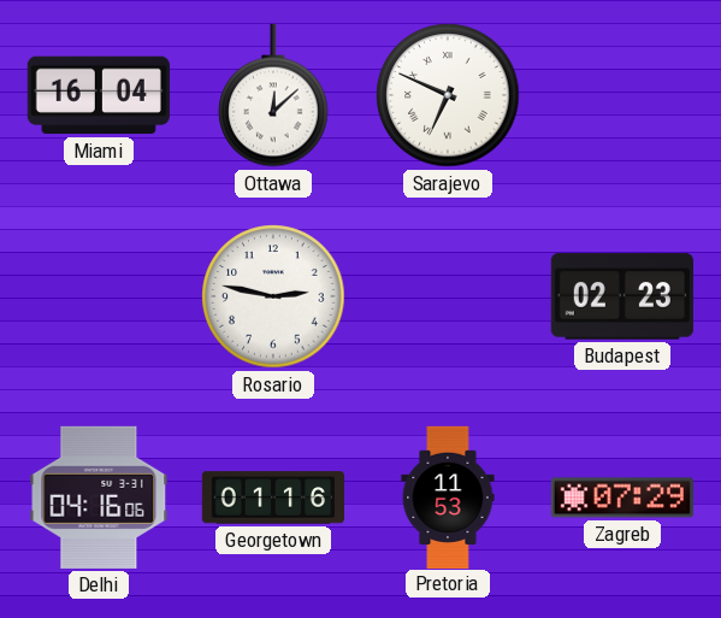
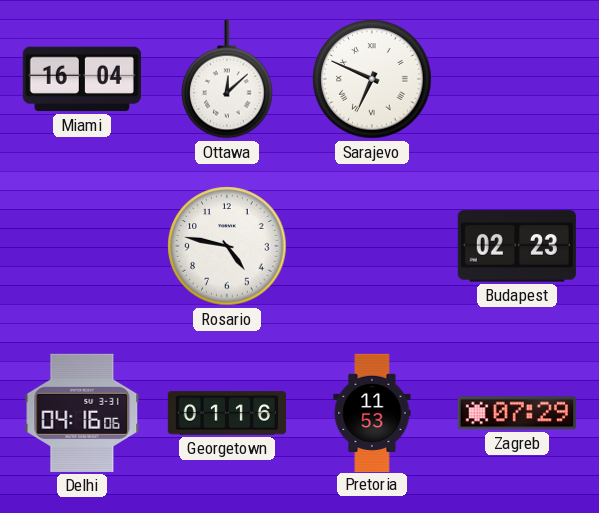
Rosario: 2:47 -> 4:47
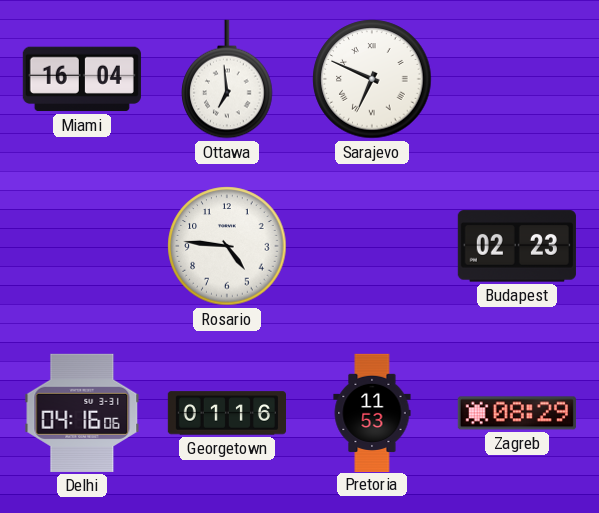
Ottawa: 12:08 -> 6:59
Rosario: 4:47 -> 4:46
Zagreb: 07:29 -> 08:29
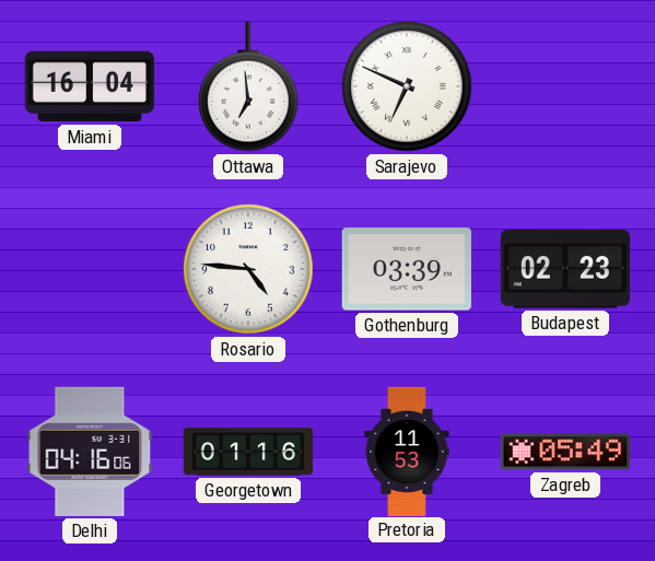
Gothenburg: none -> 03:39
Zagreb: 08:29 -> 05:49
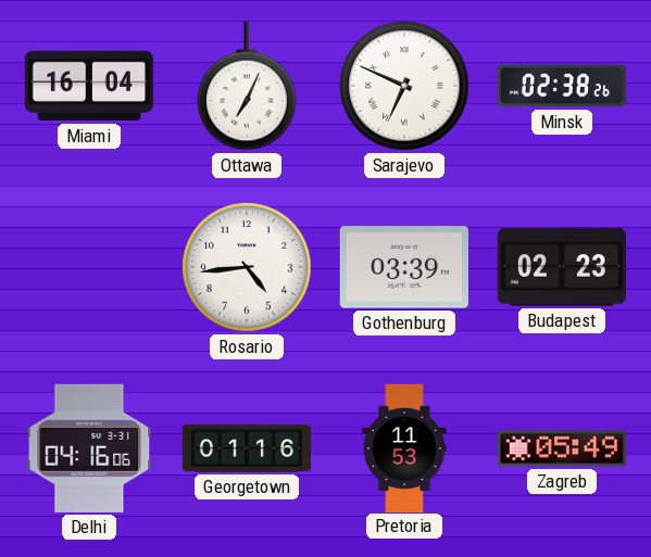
Ottawa: 6:59 -> 7:04
Minsk: none -> 02:38
Rosario: 4:46 -> 4:44
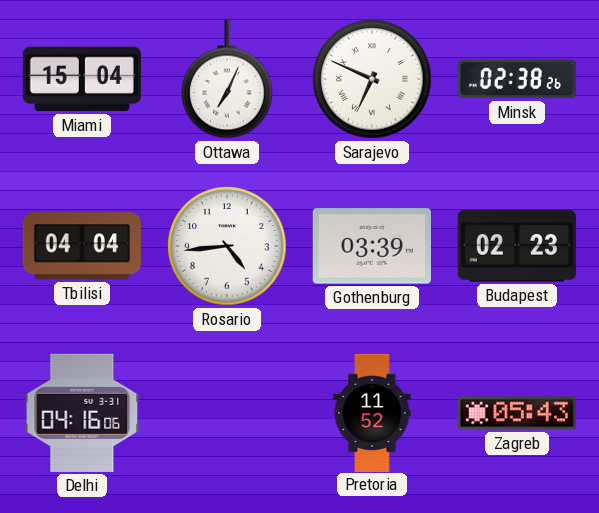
Miami: 16:04 -> 15:04
Tbilisi: none -> 04:04
Georgetown: 01:16 -> none
Pretoria: 11:53 -> 11:52
Zagreb: 05:49 -> 05:43
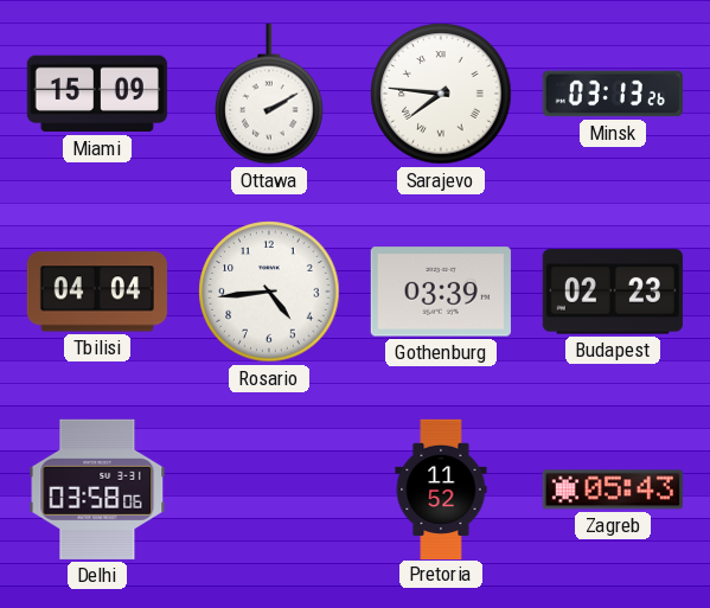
Miami: 15:04 -> 15:09
Ottawa: 7:04 -> 2:10
Sarajevo: 6:49 -> 7:46
Minsk: 02:38 -> 03:13
Delhi: 04:16 -> 03:58
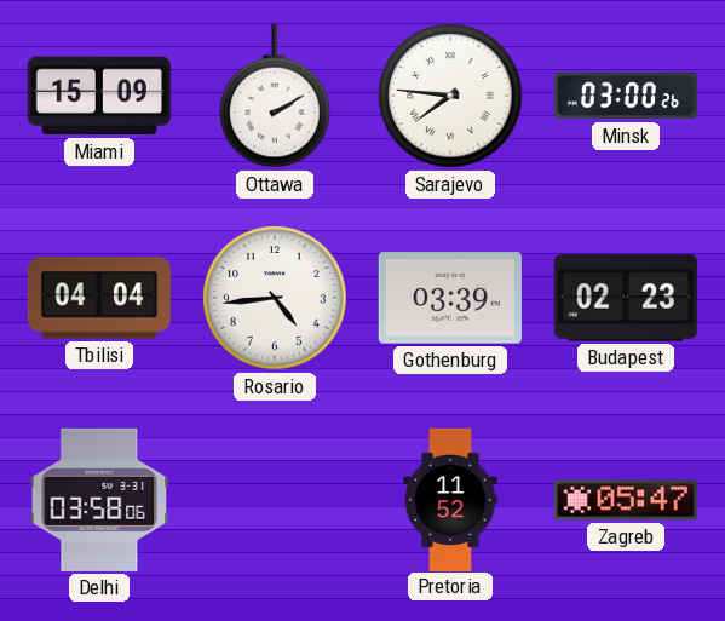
Minsk: 03:13 -> 03:00
Zagreb: 05:43 -> 05:47
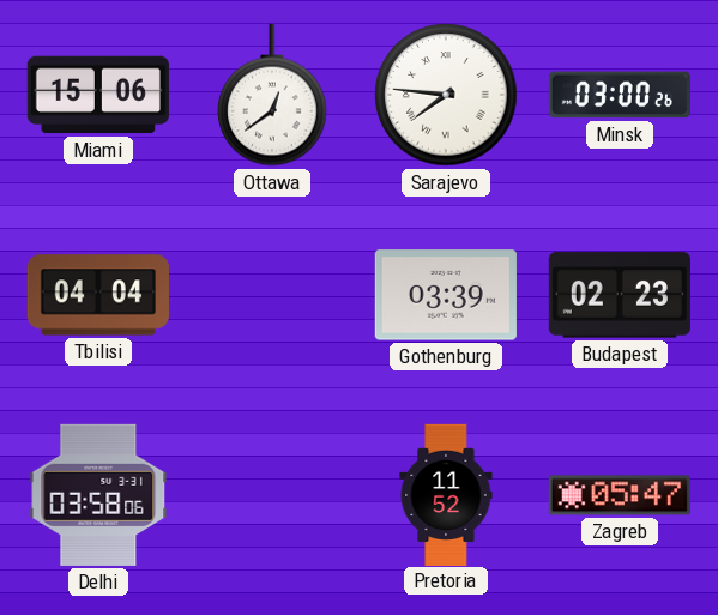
Miami: 15:09 -> 15:06
Ottawa: 2:10 -> 12:39
Rosario: 4:44 -> none
